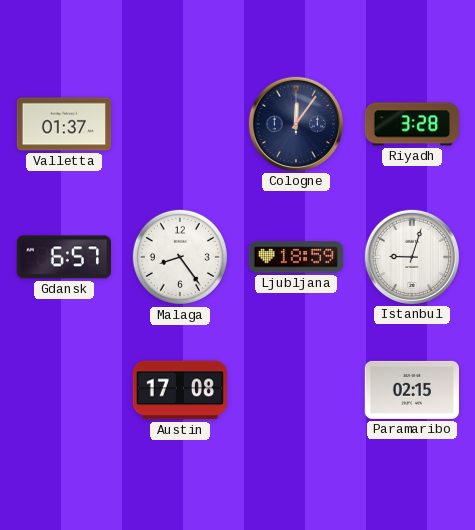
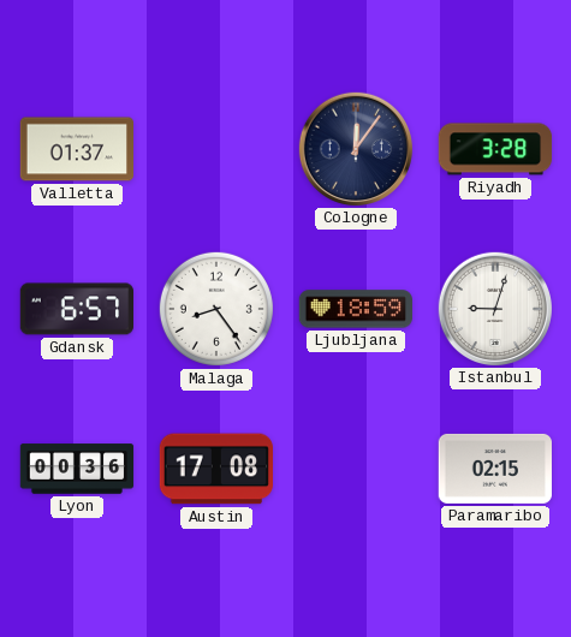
Lyon: none -> 00:36
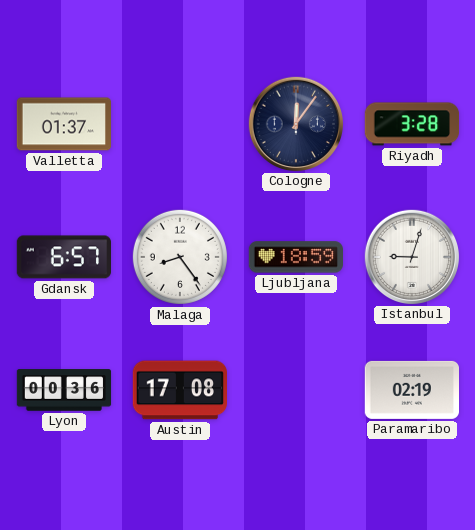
Paramaribo: 02:15 -> 02:19
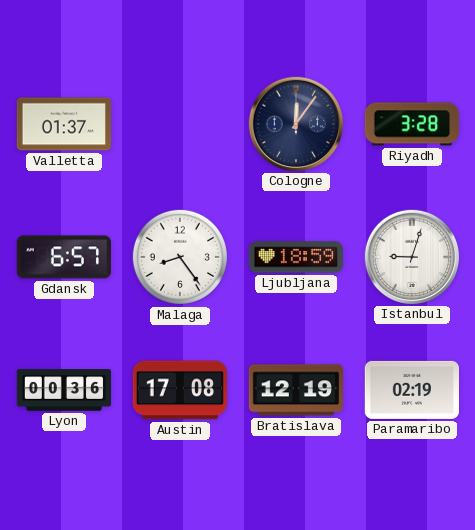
Bratislava: none -> 12:19
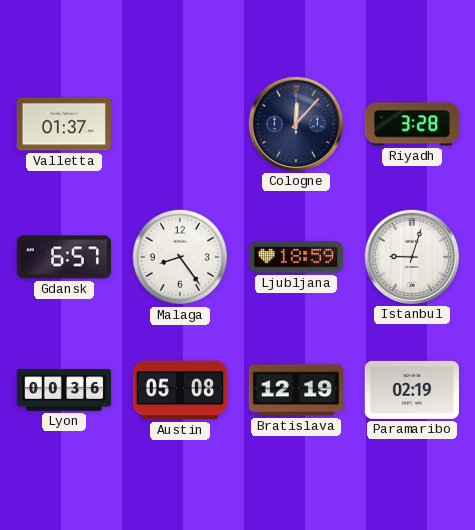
Cologne: 12:06 -> 12:07
Austin: 17:08 -> 05:08
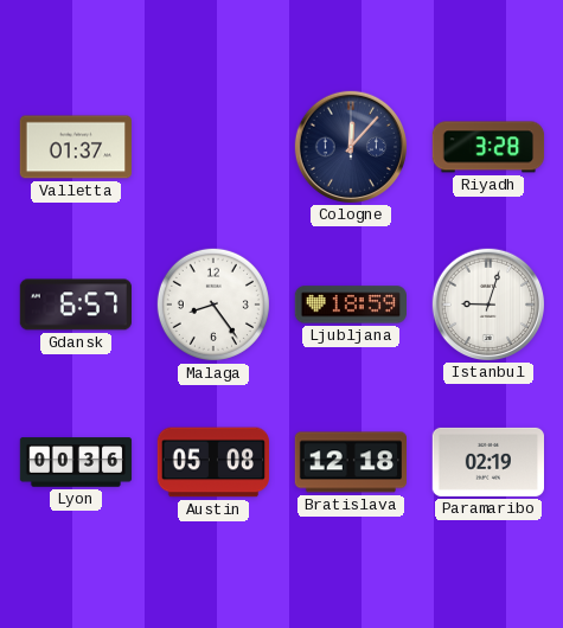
Bratislava: 12:19 -> 12:18
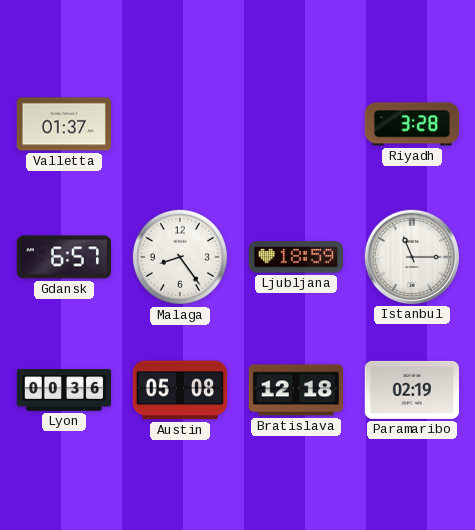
Cologne: 12:07 -> none
Istanbul: 9:03 -> 11:15
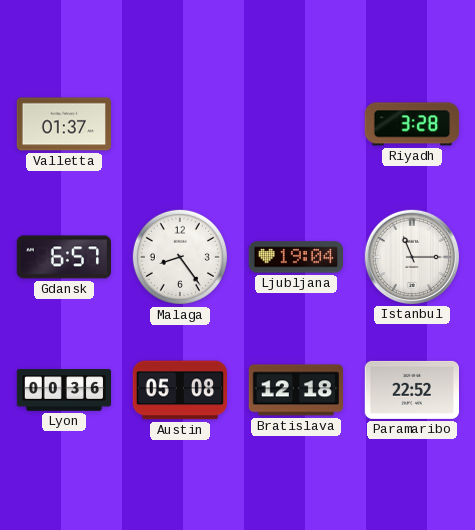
Ljubljana: 18:59 -> 19:04
Paramaribo: 02:19 -> 22:52
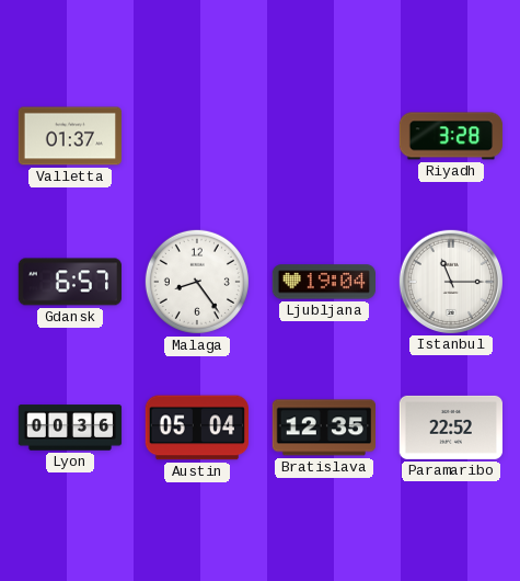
Austin: 05:08 -> 05:04
Bratislava: 12:18 -> 12:35
